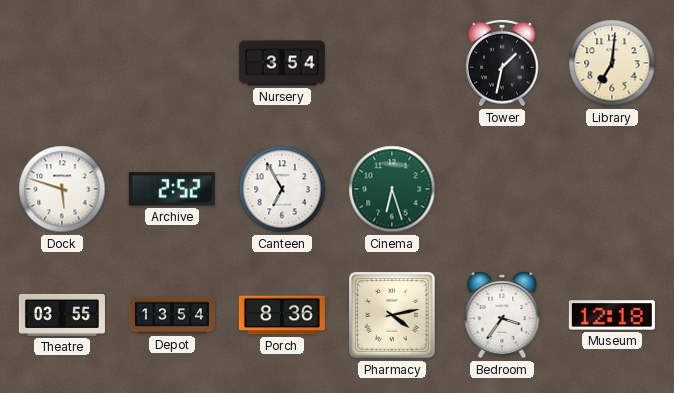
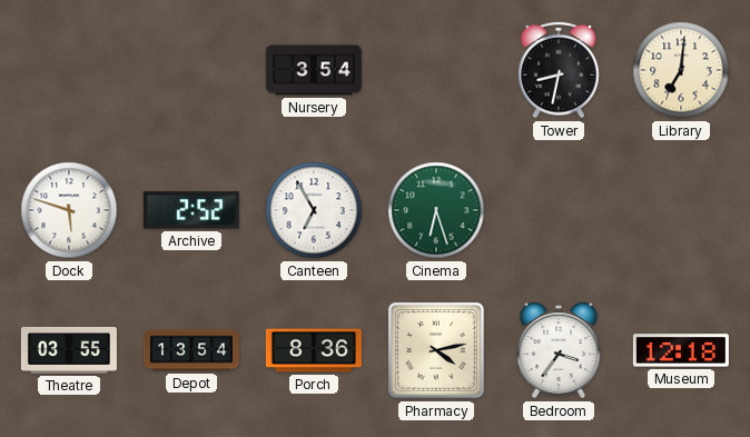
Tower: 1:32 -> 8:32
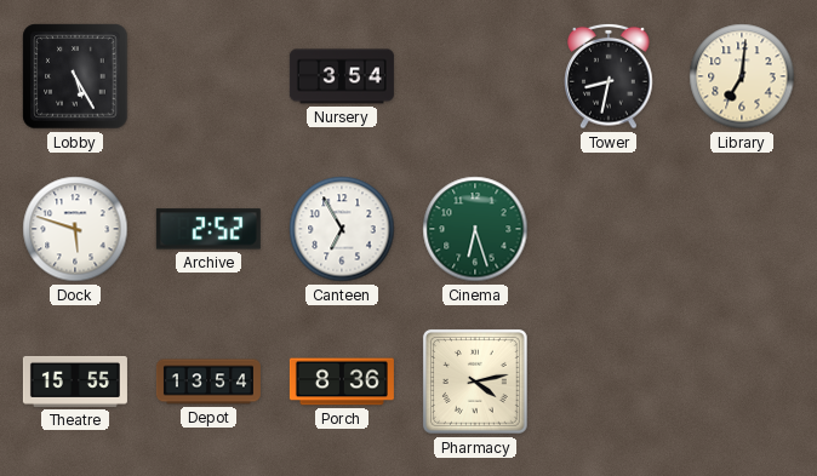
Lobby: none -> 5:25
Theatre: 03:55 -> 15:55
Bedroom: 3:36 -> none
Museum: 12:18 -> none
